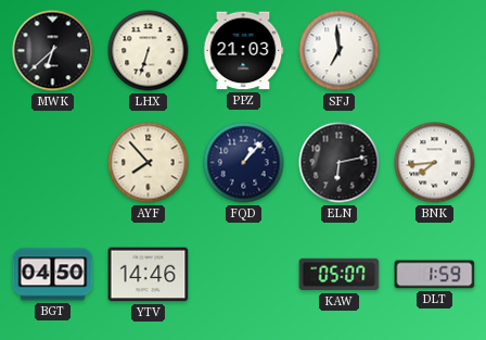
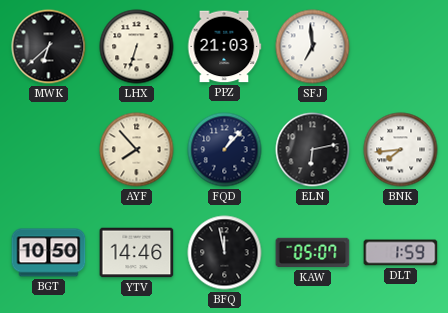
BGT: 04:50 -> 10:50
BFQ: none -> 11:58
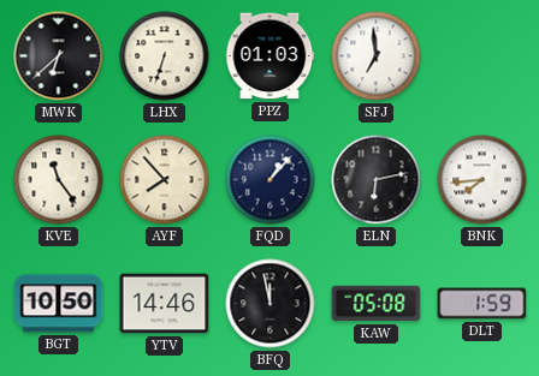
PPZ: 21:03 -> 01:03
KVE: none -> 11:24
KAW: 05:07 -> 05:08
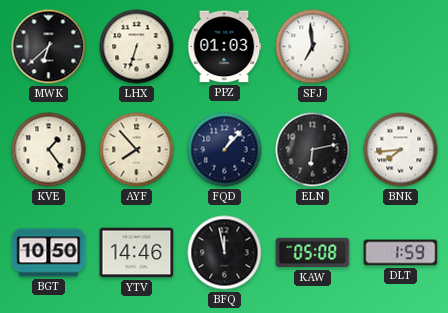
KVE: 11:24 -> 1:24
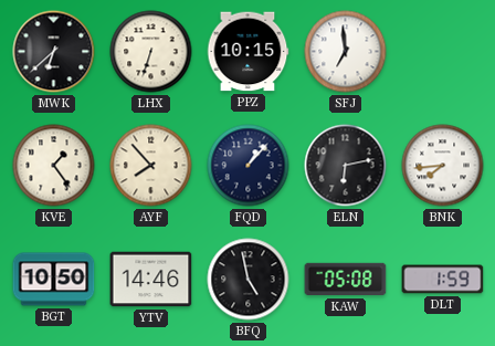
PPZ: 01:03 -> 10:15
BFQ: 11:58 -> 4:58
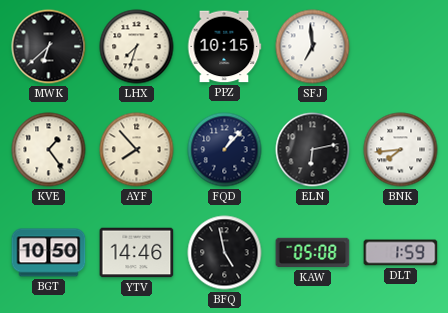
LHX: 6:33 -> 7:33
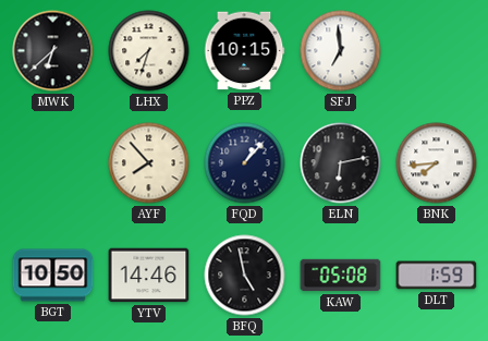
KVE: 1:24 -> none
